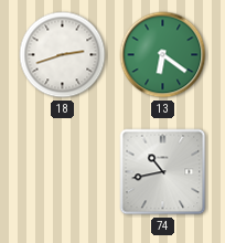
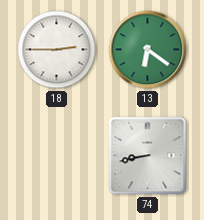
18: 2:42 -> 2:45
74: 10:43 -> 8:43
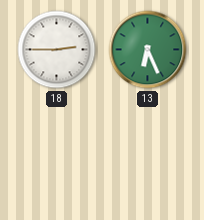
13: 6:21 -> 6:26
74: 8:43 -> none
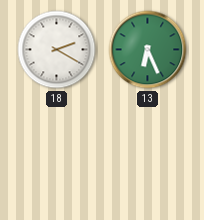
18: 2:45 -> 2:20
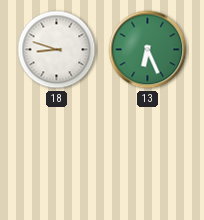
18: 2:20 -> 8:48
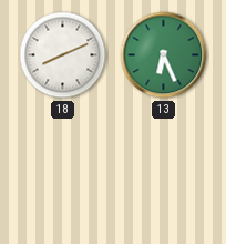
18: 8:48 -> 8:11
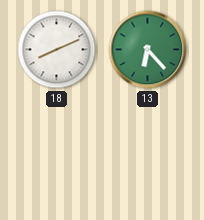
13: 6:26 -> 6:23
